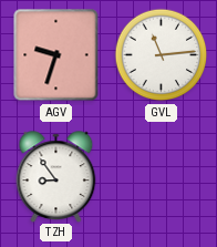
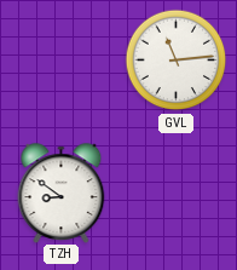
AGV: 9:33 -> none
TZH: 8:54 -> 8:51
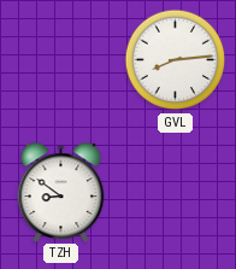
GVL: 11:14 -> 8:14
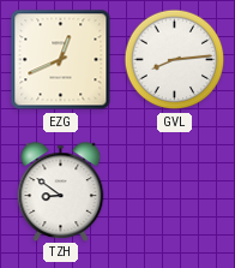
EZG: none -> 12:41
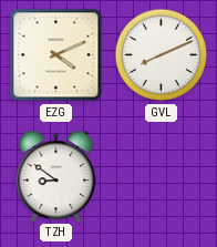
EZG: 12:41 -> 4:11
GVL: 8:14 -> 8:11
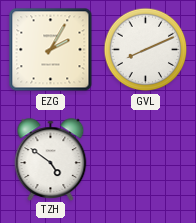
EZG: 4:11 -> 2:05
TZH: 8:51 -> 4:51
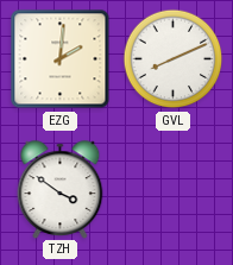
EZG: 2:05 -> 2:01
TZH: 4:51 -> 3:51
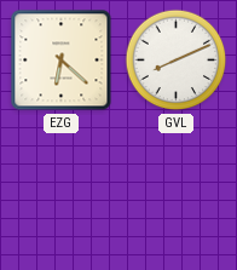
EZG: 2:01 -> 6:22
TZH: 3:51 -> none
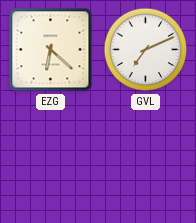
GVL: 8:11 -> 7:11
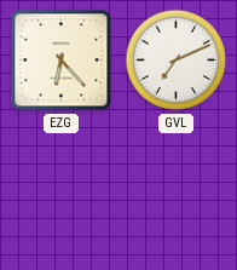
EZG: 6:22 -> 6:23
